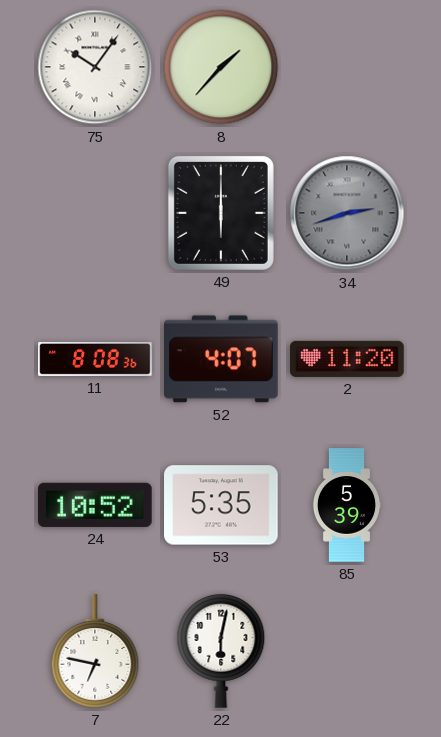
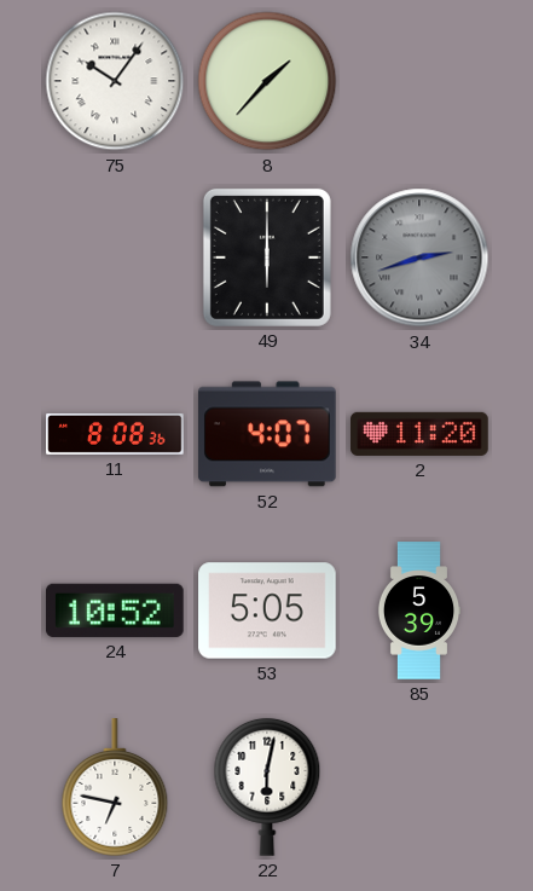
53: 5:35 -> 5:05
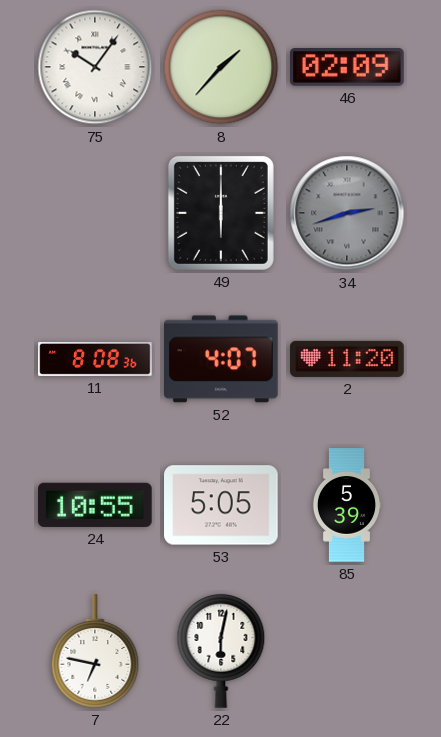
46: none -> 02:09
24: 10:52 -> 10:55
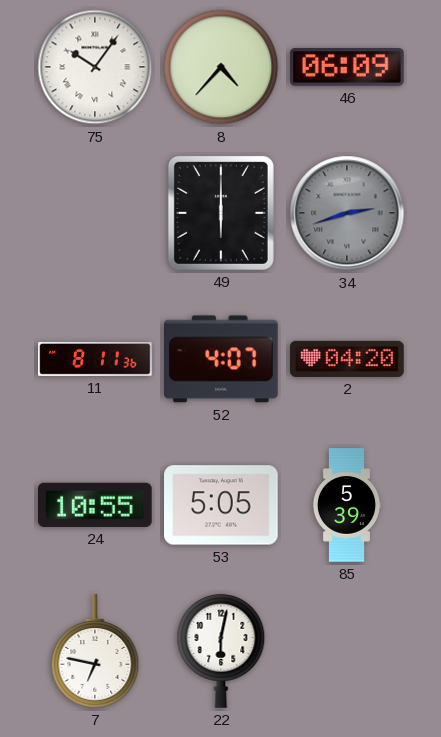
8: 1:37 -> 4:37
46: 02:09 -> 06:09
11: 8:08 -> 8:11
2: 11:20 -> 04:20
